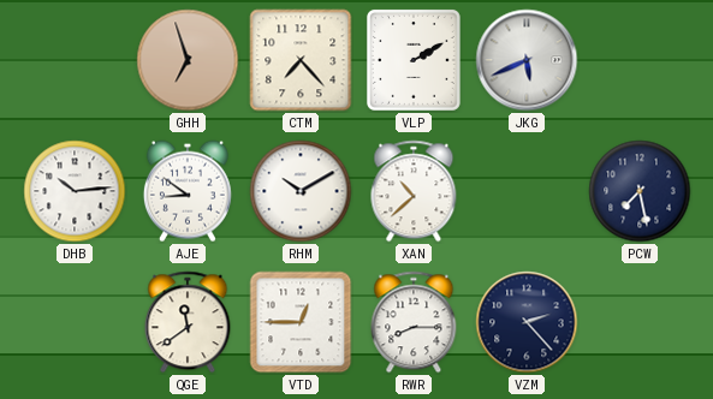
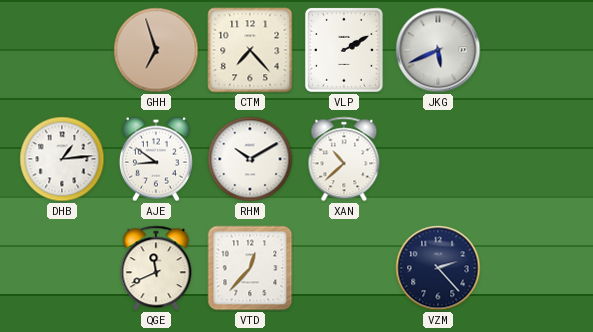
DHB: 10:14 -> 1:14
PCW: 7:28 -> none
QGE: 11:39 -> 11:41
VTD: 12:45 -> 12:37
RWR: 8:15 -> none
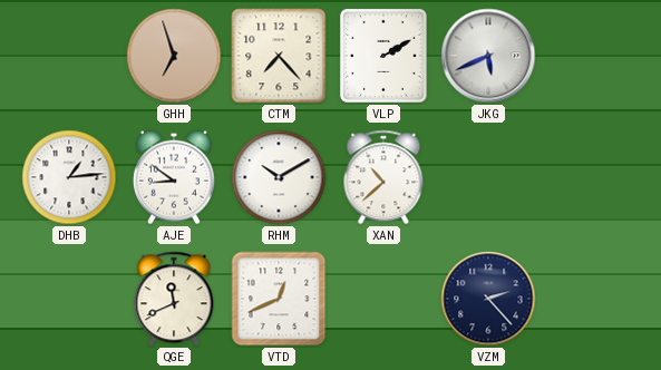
VTD: 12:37 -> 12:41
